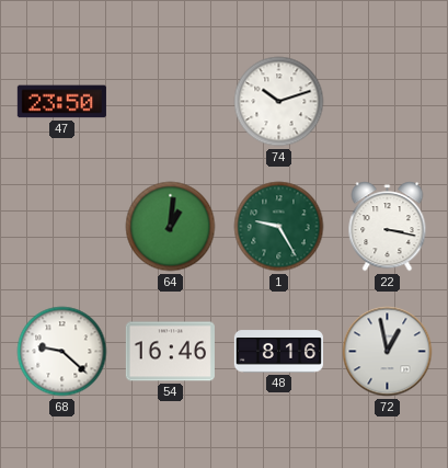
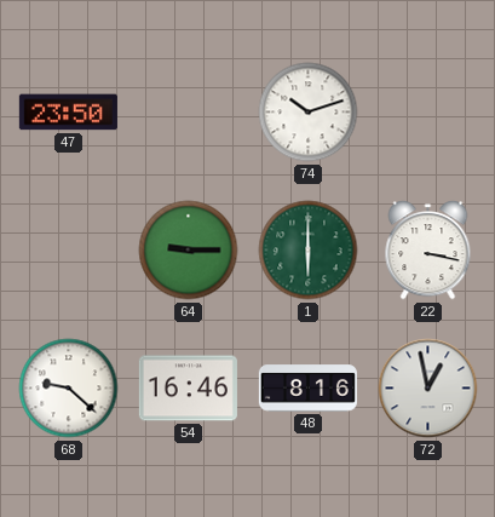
64: 1:01 -> 9:15
1: 9:25 -> 6:00
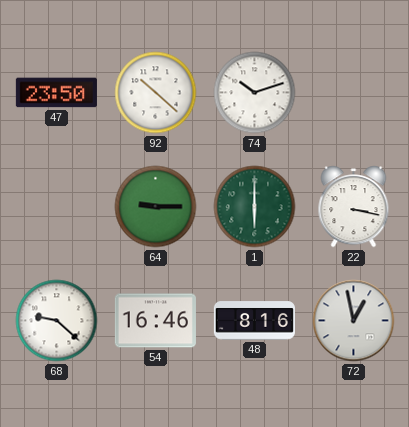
92: none -> 10:22
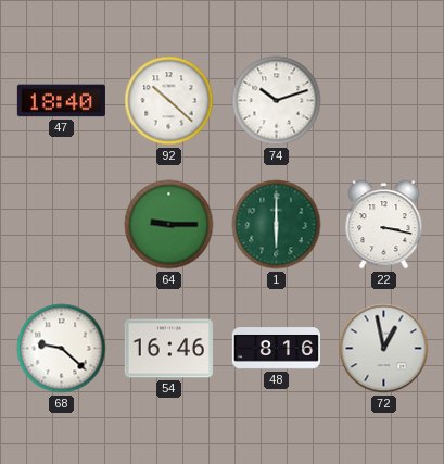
47: 23:50 -> 18:40
